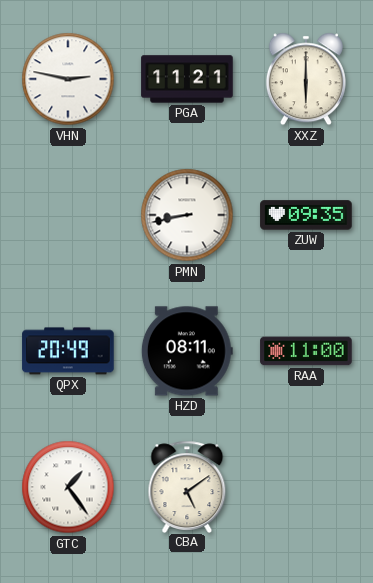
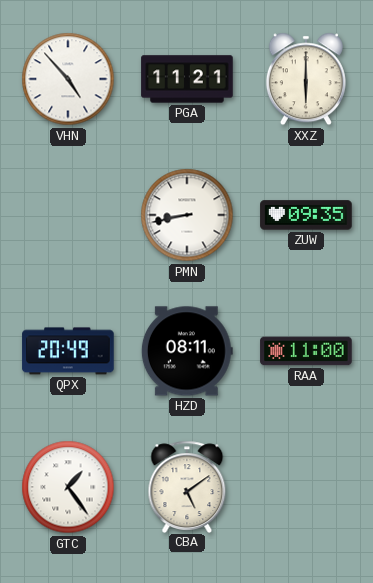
VHN: 2:47 -> 4:53
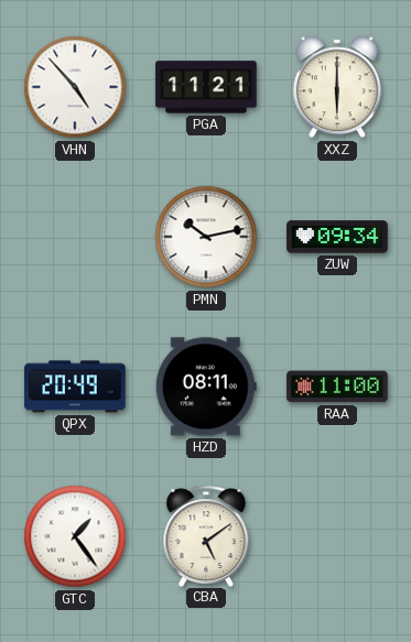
PMN: 8:43 -> 10:13
ZUW: 09:35 -> 09:34
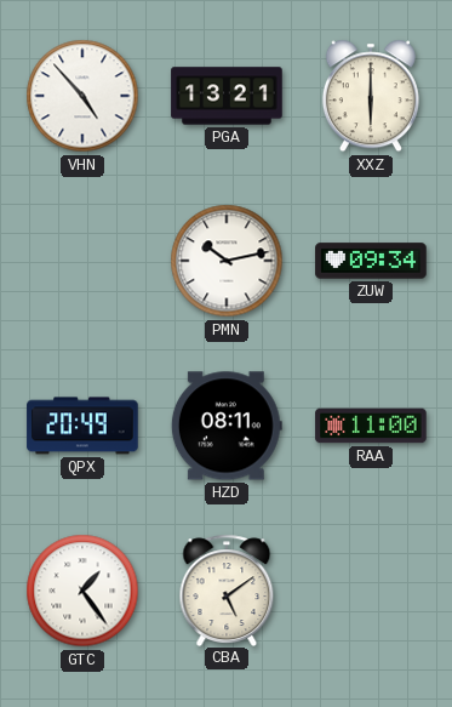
PGA: 11:21 -> 13:21
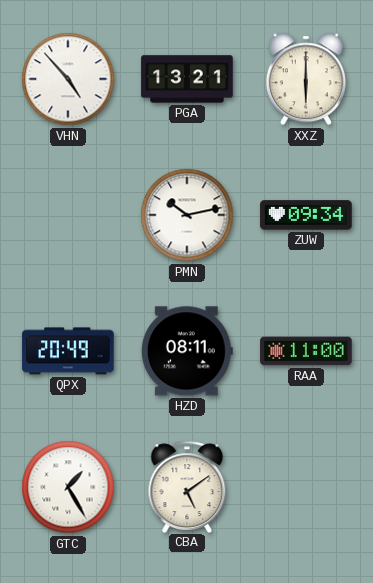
GTC: 1:24 -> 1:25
